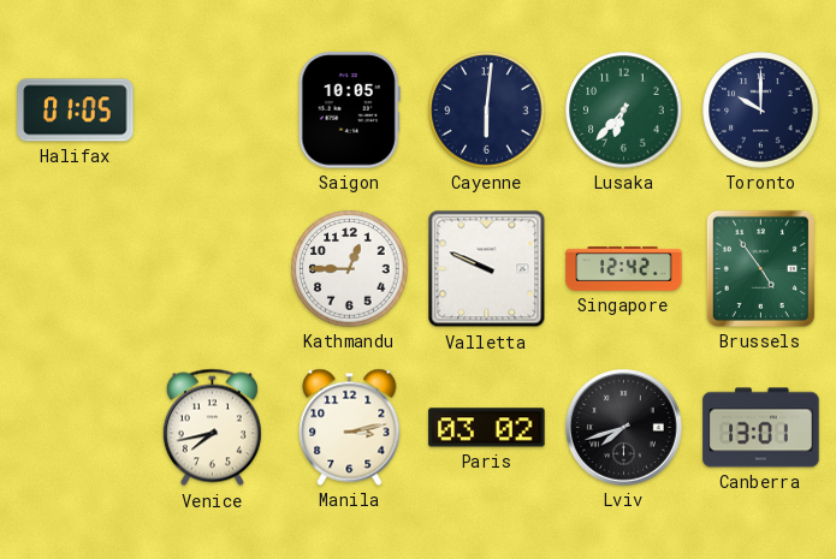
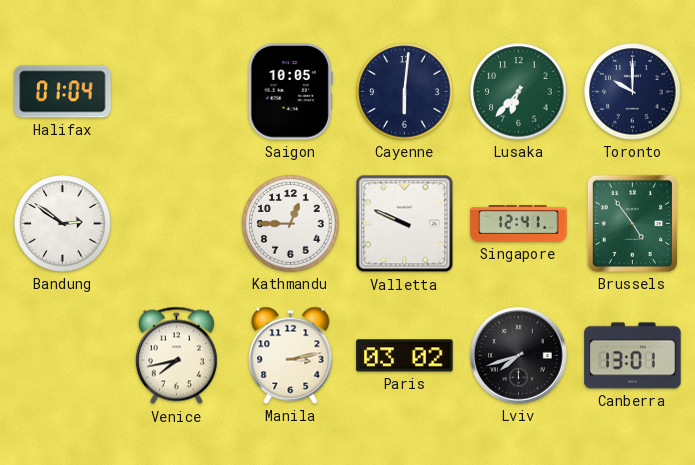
Halifax: 01:05 -> 01:04
Bandung: none -> 2:51
Singapore: 12:42 -> 12:41
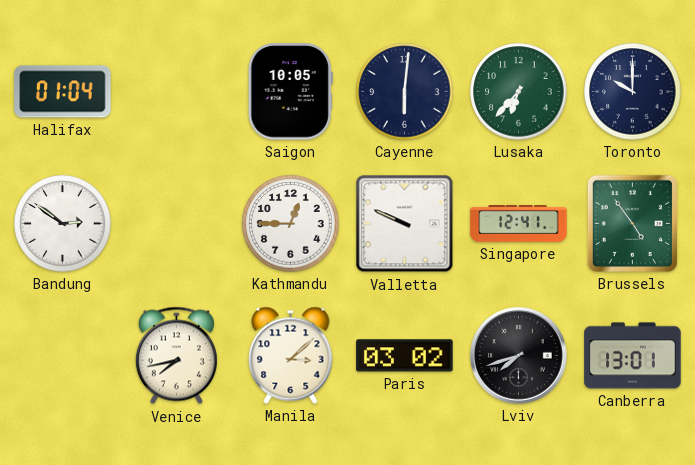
Manila: 3:13 -> 3:08
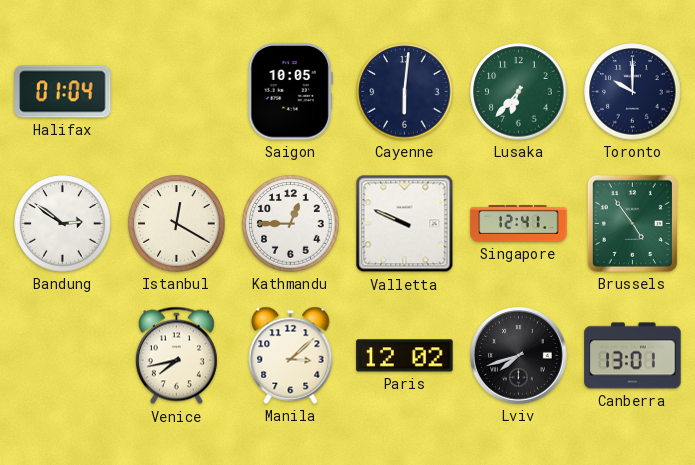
Istanbul: none -> 12:20
Paris: 03:02 -> 12:02
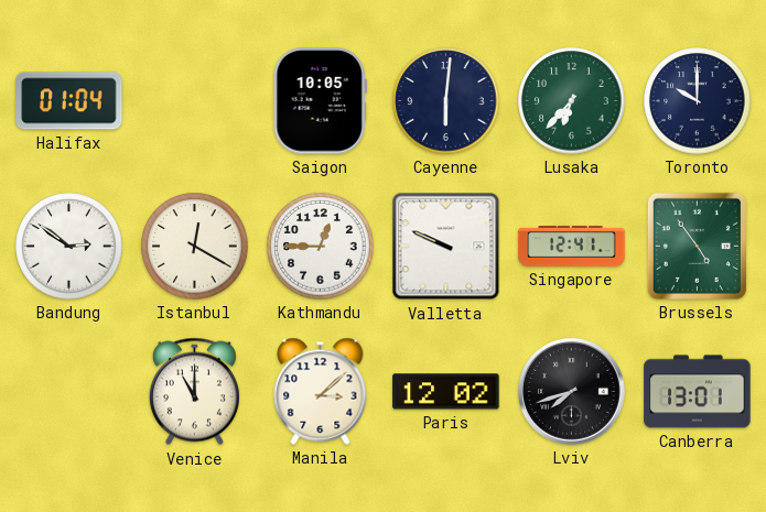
Venice: 7:43 -> 11:00
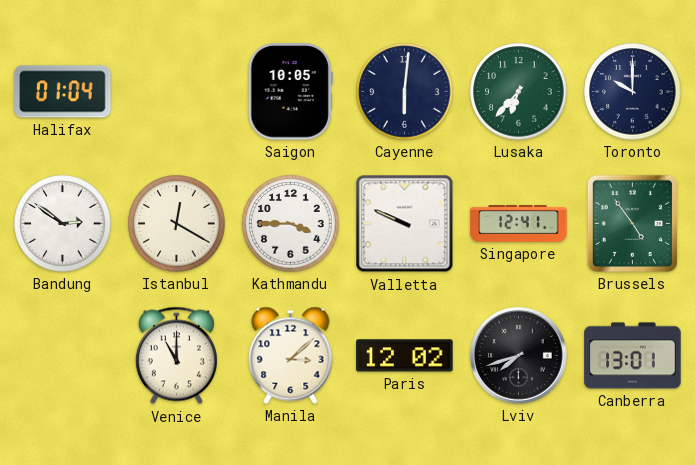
Kathmandu: 12:45 -> 3:45
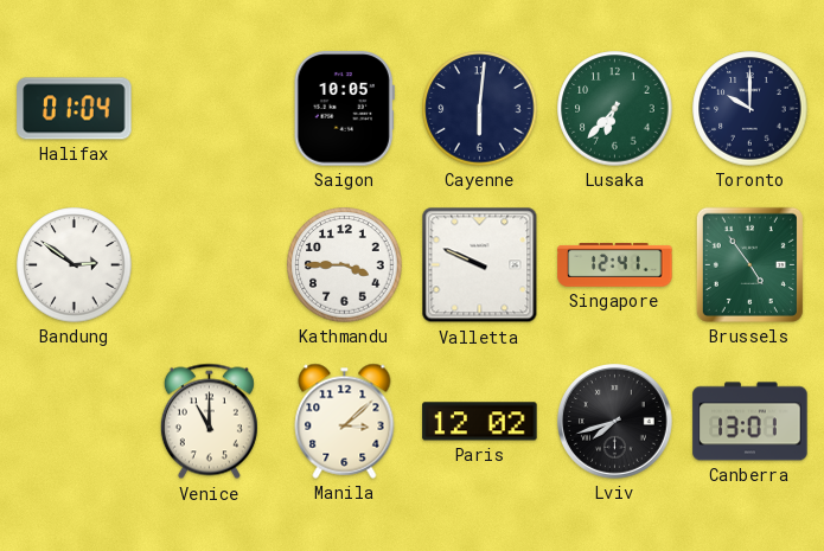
Istanbul: 12:20 -> none
